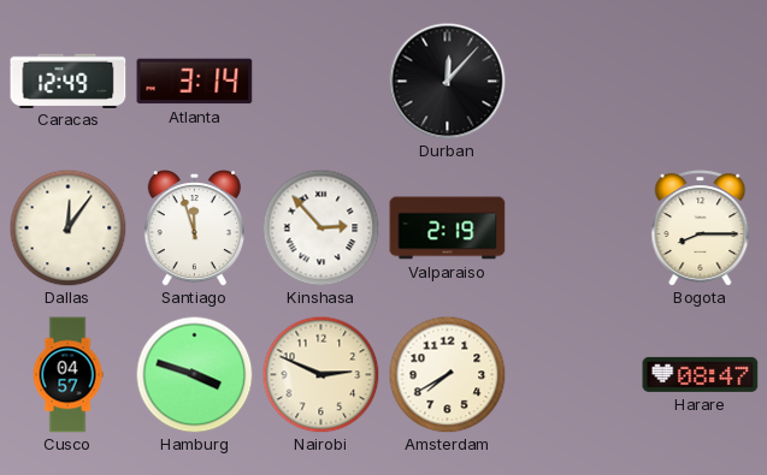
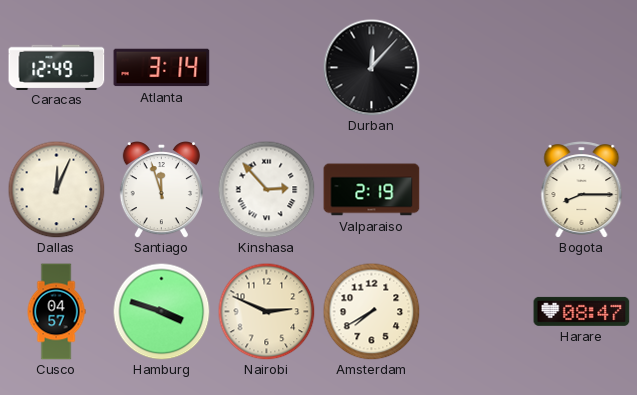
Dallas: 12:06 -> 12:04
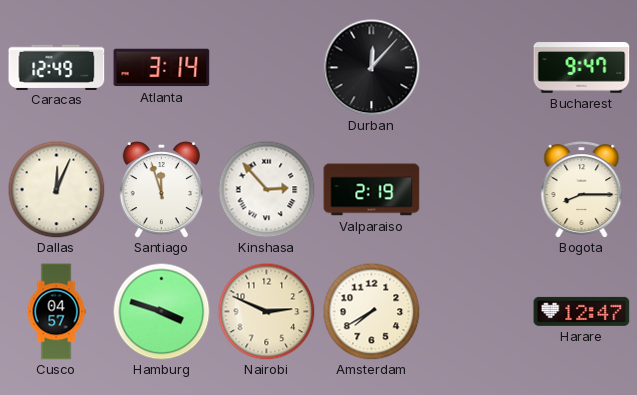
Bucharest: none -> 9:47
Harare: 08:47 -> 12:47
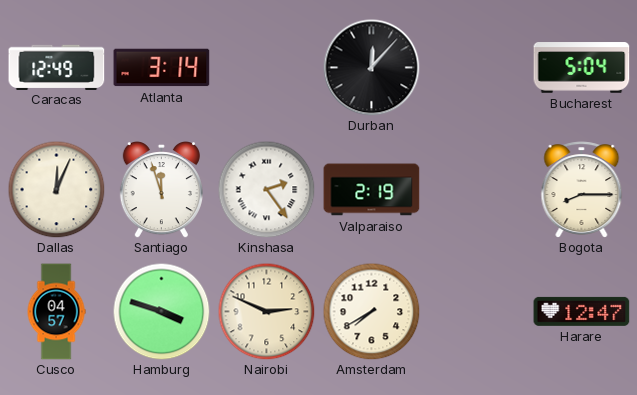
Bucharest: 9:47 -> 5:04
Kinshasa: 2:53 -> 2:24
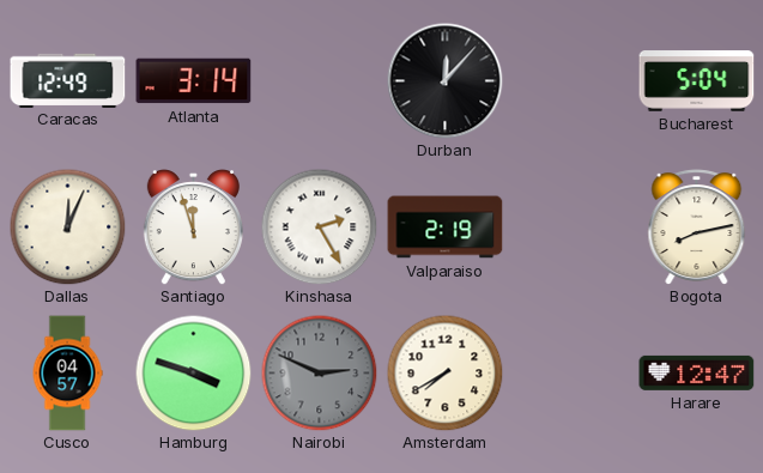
Kinshasa: 2:24 -> 2:25
Bogota: 8:15 -> 8:13
Nairobi dial: cream -> grey
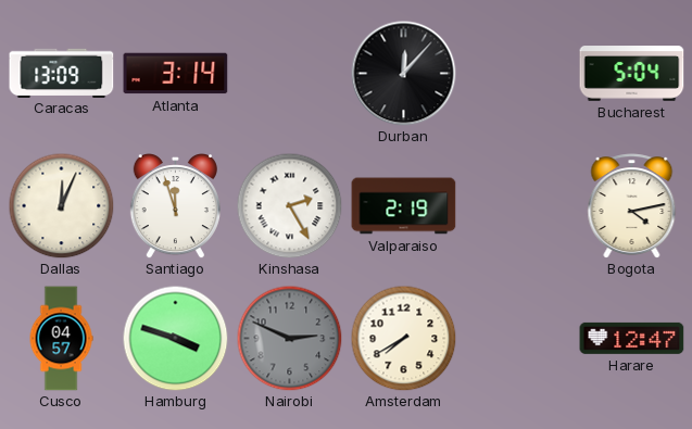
Caracas: 12:49 -> 13:09
Bogota: 8:13 -> 4:13
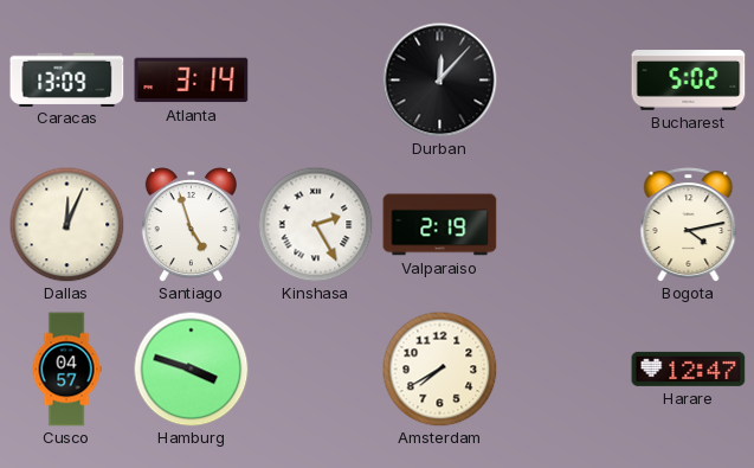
Bucharest: 5:04 -> 5:02
Santiago: 11:57 -> 4:57
Nairobi: 2:49 -> none
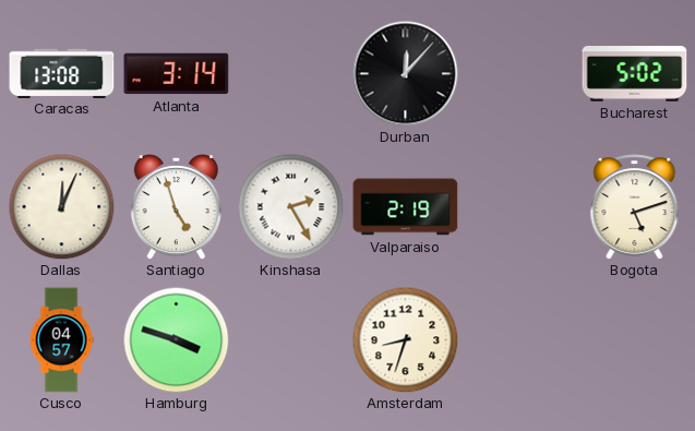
Caracas: 13:09 -> 13:08
Bogota: 4:13 -> 5:12
Amsterdam: 7:40 -> 8:33
Harare: 12:47 -> none
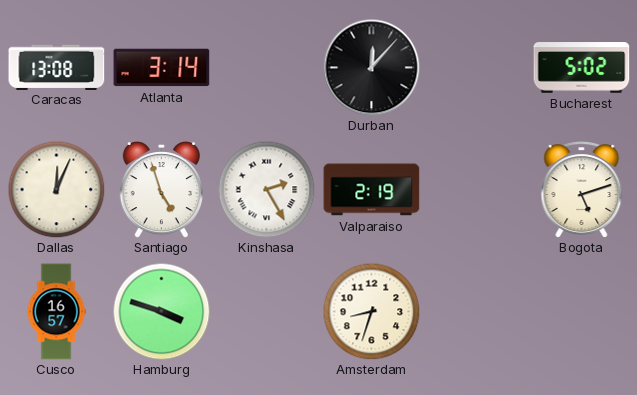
Cusco: 04:57 -> 16:57
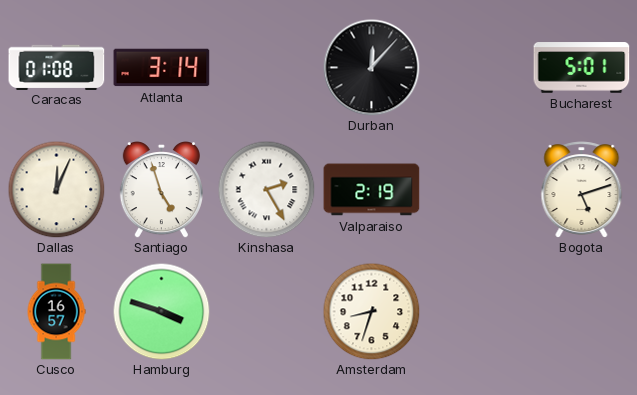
Caracas: 13:08 -> 01:08
Bucharest: 5:02 -> 5:01
